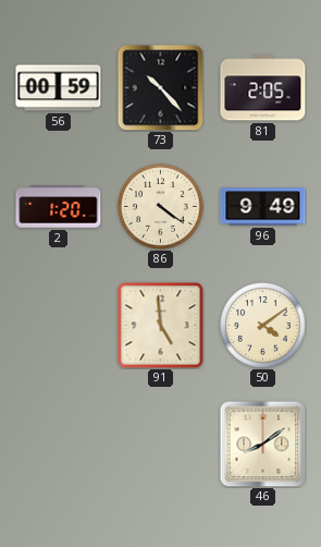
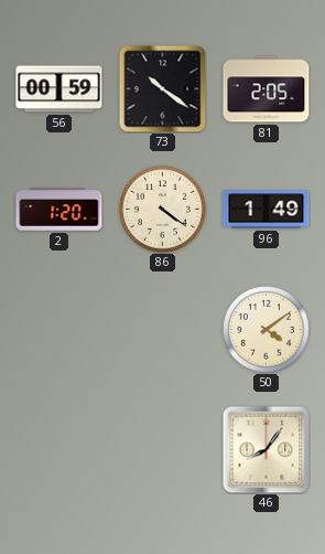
73: 10:23 -> 10:21
96: 9:49 -> 1:49
91: 4:59 -> none
46: 8:09 -> 8:06
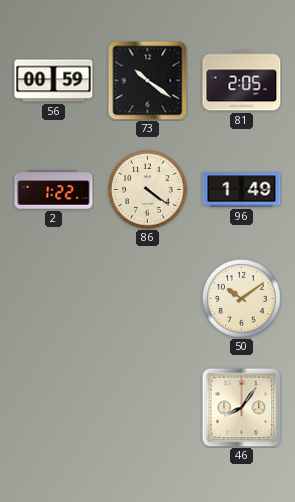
2: 1:20 -> 1:22
50: 4:09 -> 10:09
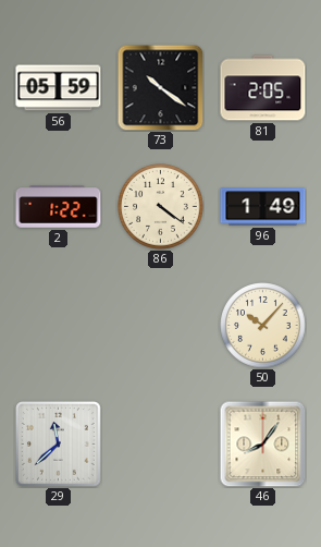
56: 00:59 -> 05:59
50: 10:09 -> 10:07
29: none -> 11:38
